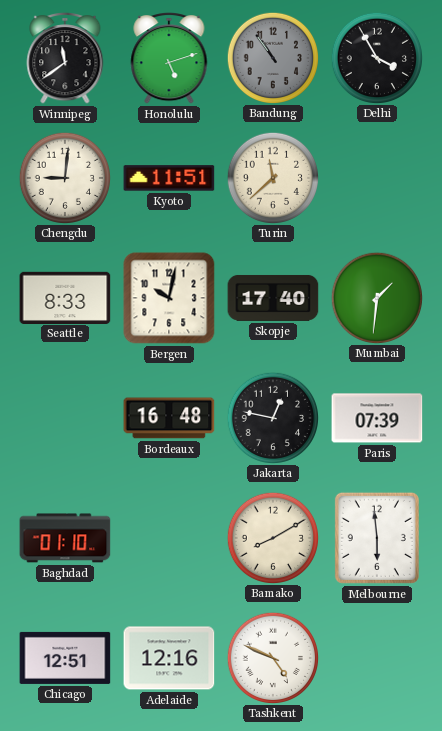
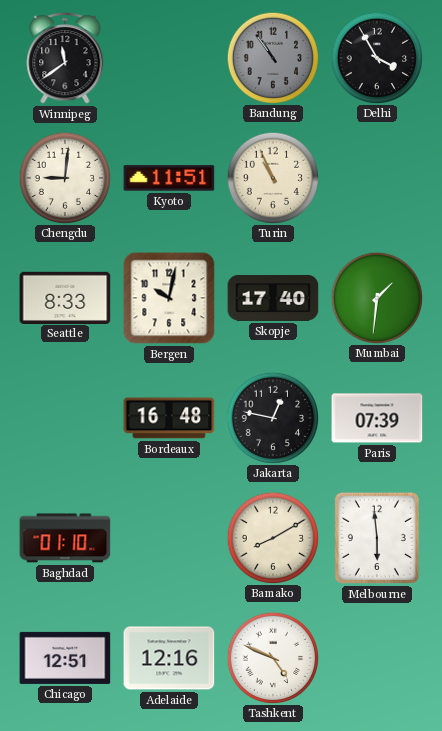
Honolulu: 5:12 -> none
Turin: 11:38 -> 10:56
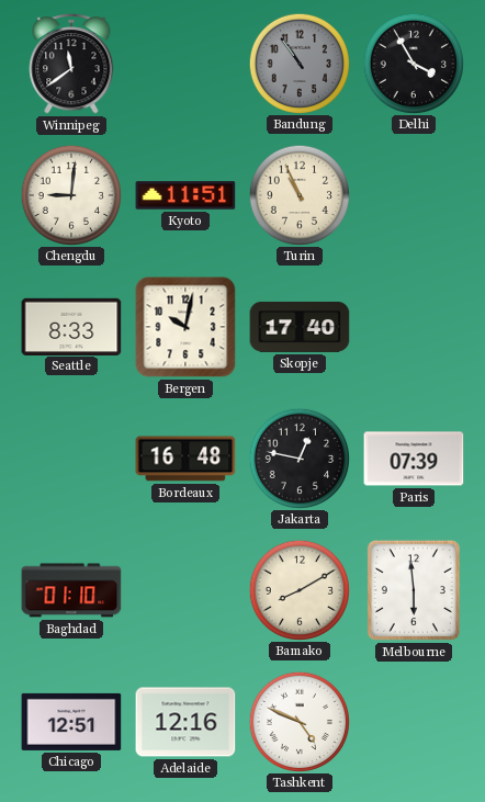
Mumbai: 1:31 -> none
